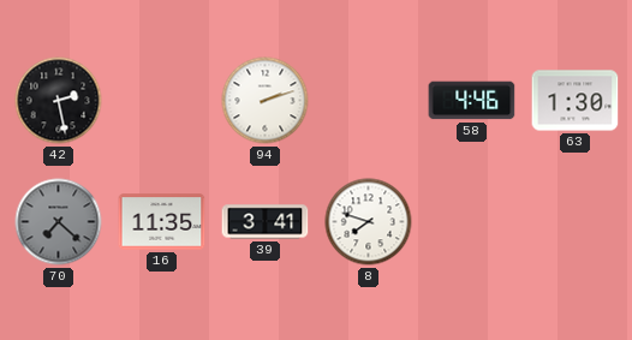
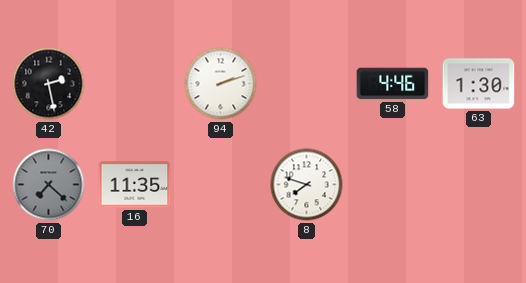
39: 3:41 -> none
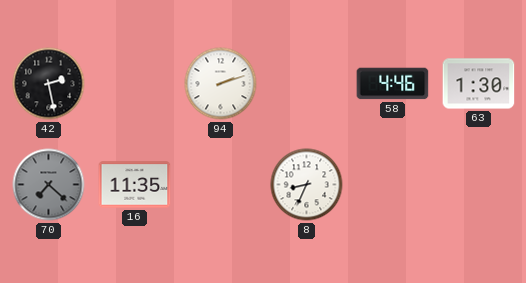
8: 7:48 -> 8:34
